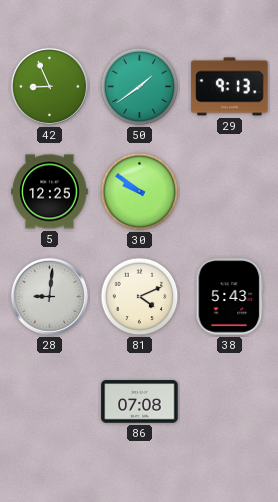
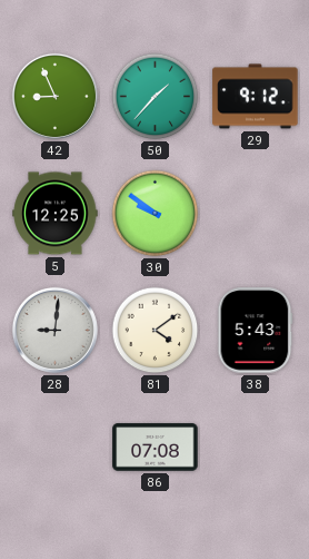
50: 1:39 -> 1:37
29: 9:13 -> 9:12
81: 4:11 -> 4:09
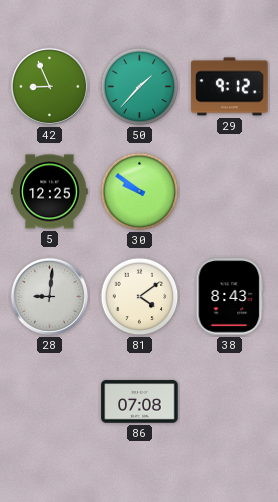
38: 5:43 -> 8:43
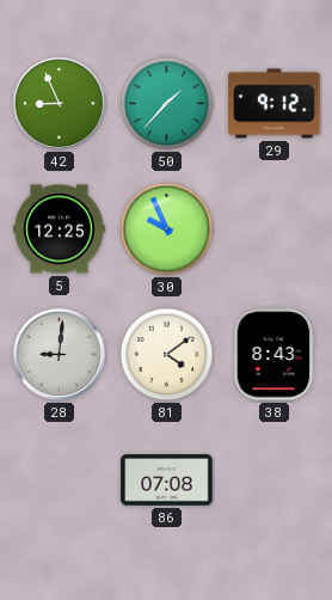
30: 9:51 -> 9:56
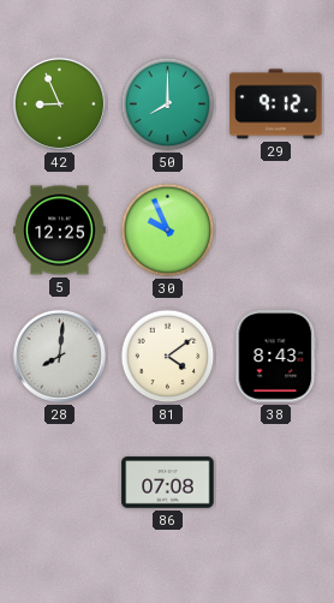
50: 1:37 -> 8:00
28: 9:01 -> 8:01
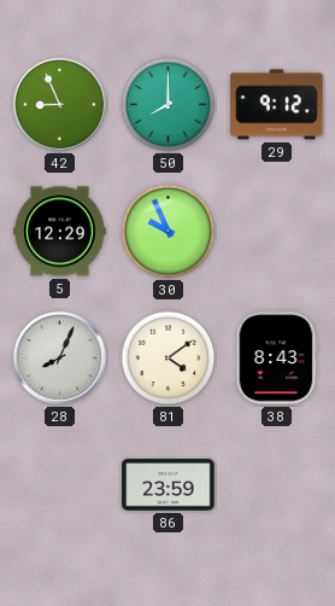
5: 12:25 -> 12:29
28: 8:01 -> 8:04
86: 07:08 -> 23:59
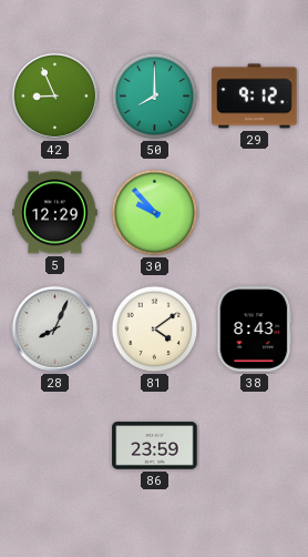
30: 9:56 -> 9:53
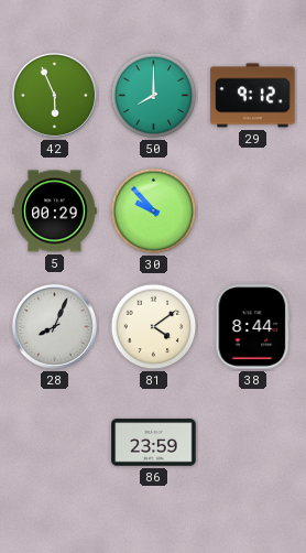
42: 8:56 -> 5:56
5: 12:29 -> 00:29
38: 8:43 -> 8:44
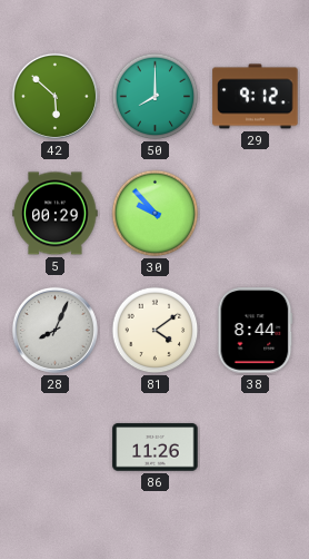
42: 5:56 -> 5:52
86: 23:59 -> 11:26
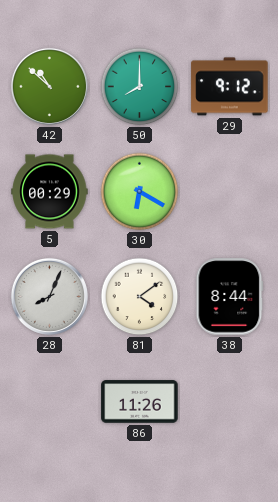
42: 5:52 -> 10:52
30: 9:53 -> 6:20
